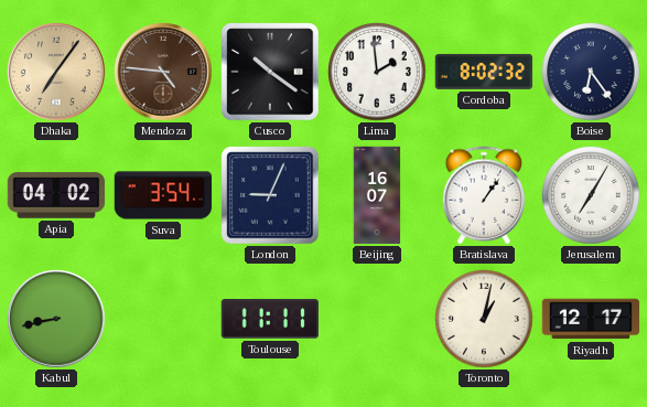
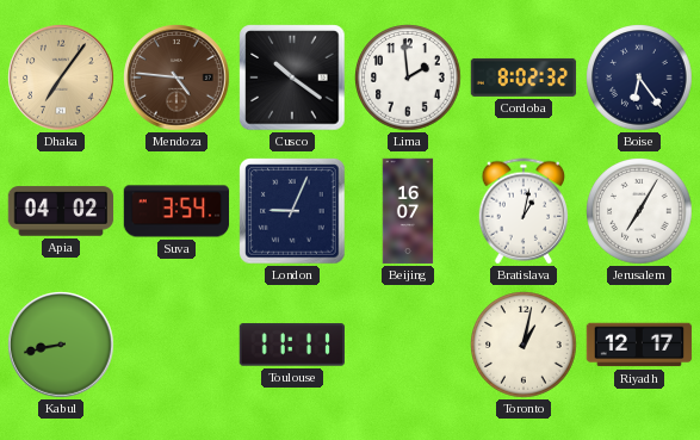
Bratislava: 1:06 -> 1:02
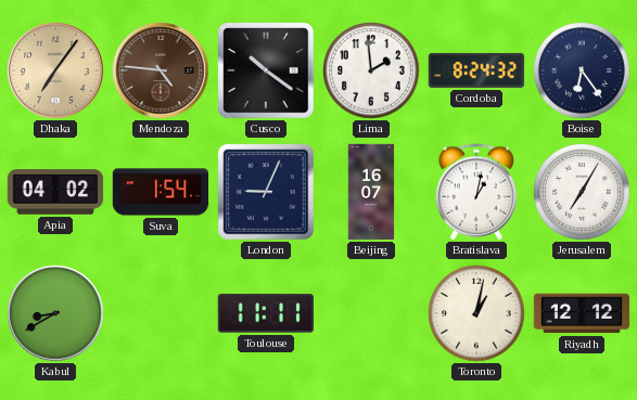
Cordoba: 8:02 -> 8:24
Suva: 3:54 -> 1:54
Kabul: 8:43 -> 8:40
Riyadh: 12:17 -> 12:12
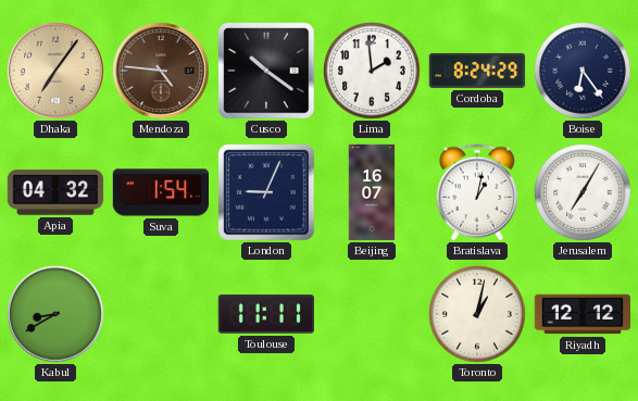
Cordoba: 8:24:32 -> 8:24:29
Apia: 04:02 -> 04:32
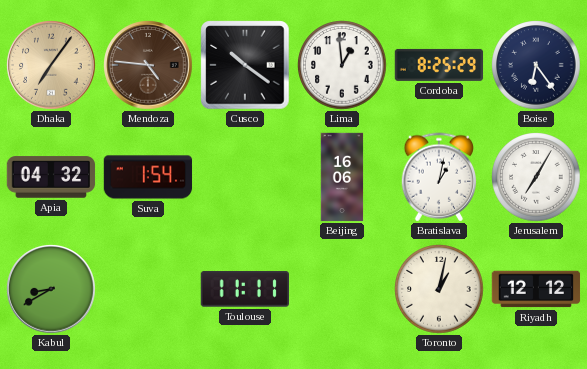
Lima: 1:59 -> 12:59
Cordoba: 8:24 -> 8:25
London: 9:04 -> none
Beijing: 16:07 -> 16:06
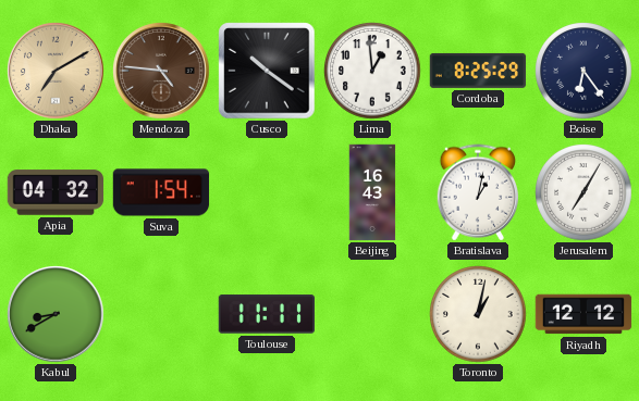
Dhaka: 7:06 -> 7:10
Beijing: 16:06 -> 16:43
